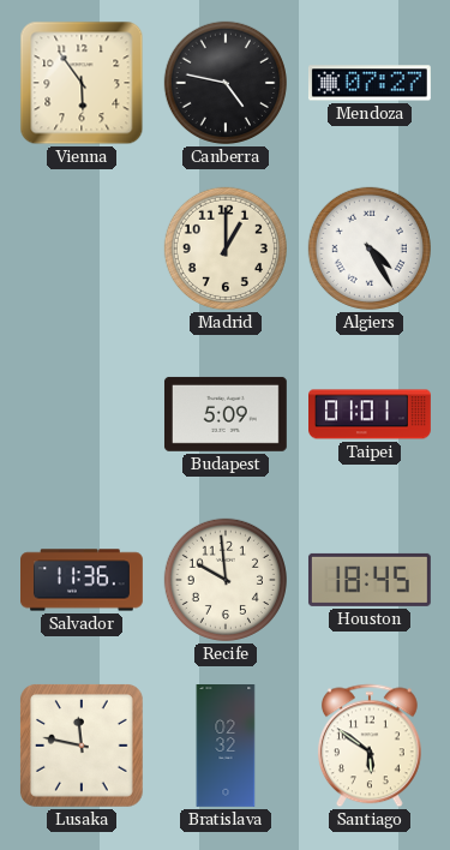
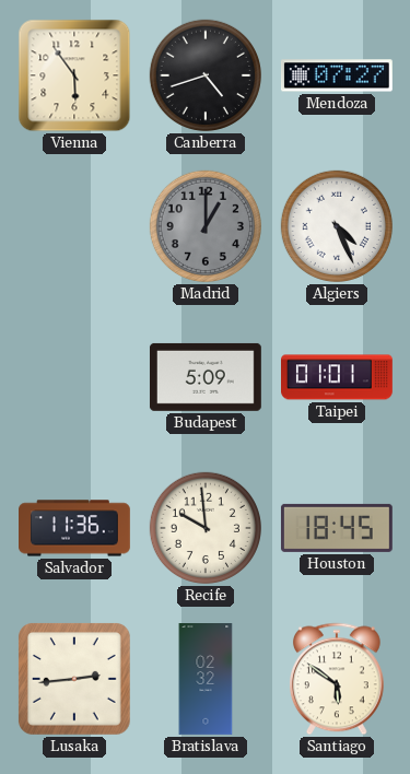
Canberra: 4:47 -> 4:42
Madrid dial: cream -> grey
Algiers: 4:25 -> 4:26
Lusaka: 11:47 -> 2:44
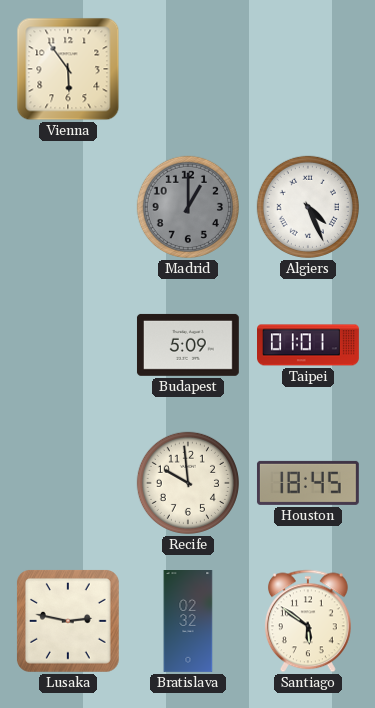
Canberra: 4:42 -> none
Mendoza: 07:27 -> none
Salvador: 11:36 -> none
Lusaka: 2:44 -> 2:47
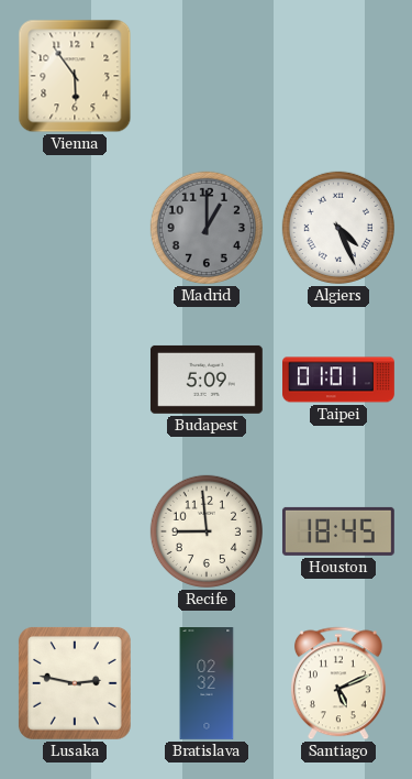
Recife: 9:59 -> 8:59
Santiago: 5:51 -> 5:11
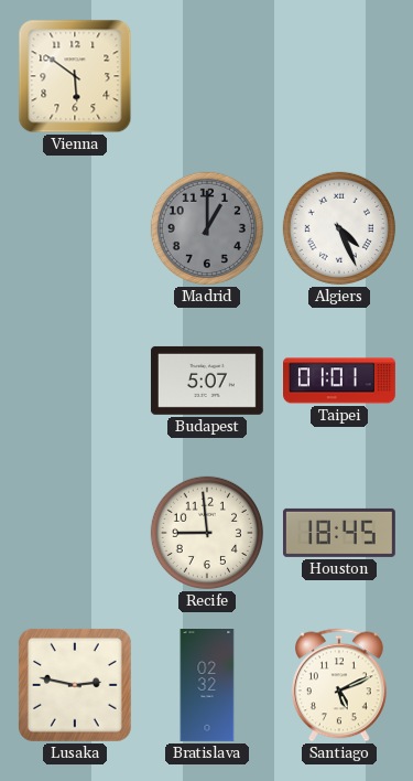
Vienna: 5:54 -> 5:51
Budapest: 5:09 -> 5:07
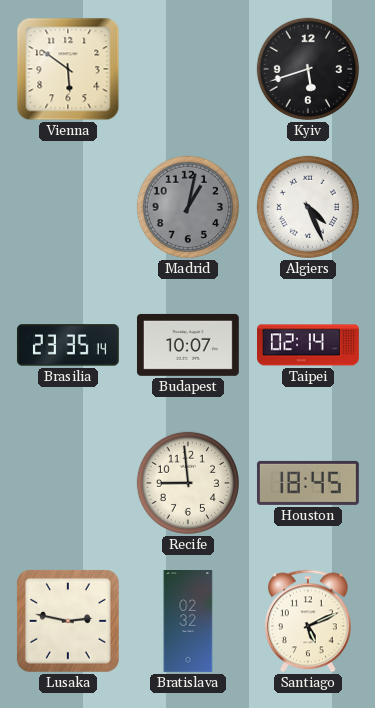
Kyiv: none -> 5:42
Madrid: 1:00 -> 1:02
Brasilia: none -> 23:35
Budapest: 5:07 -> 10:07
Taipei: 01:01 -> 02:14
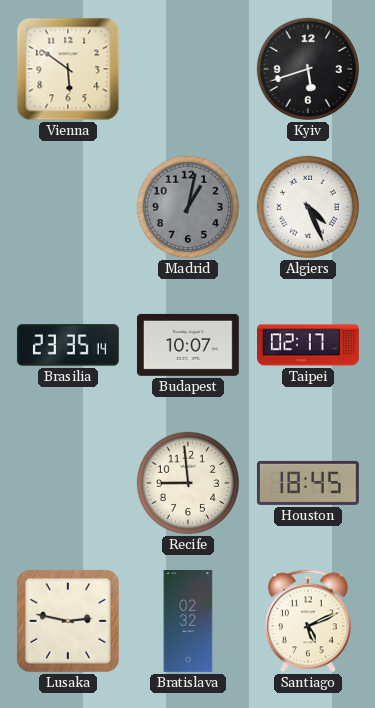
Taipei: 02:14 -> 02:17
